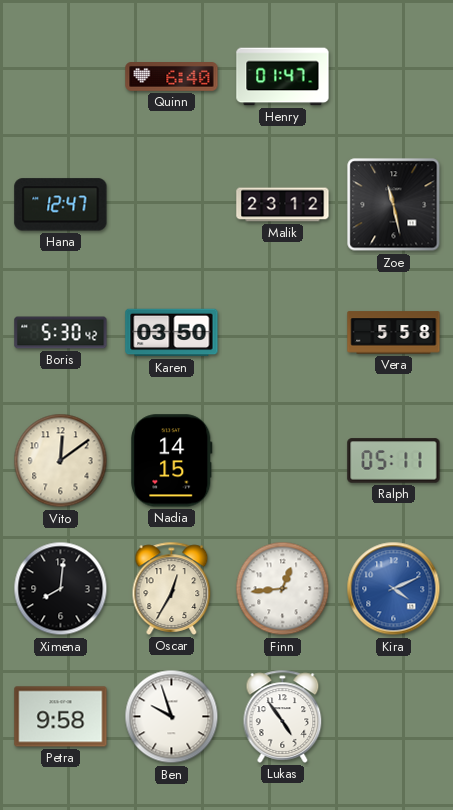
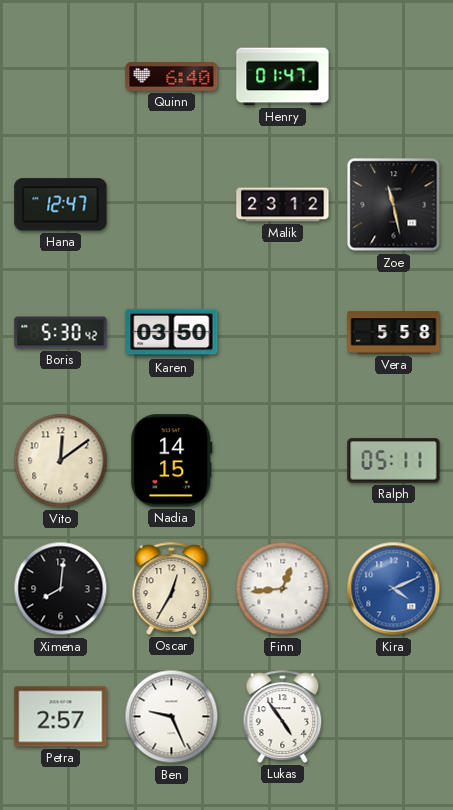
Petra: 9:58 -> 2:57
Ben: 9:57 -> 9:26
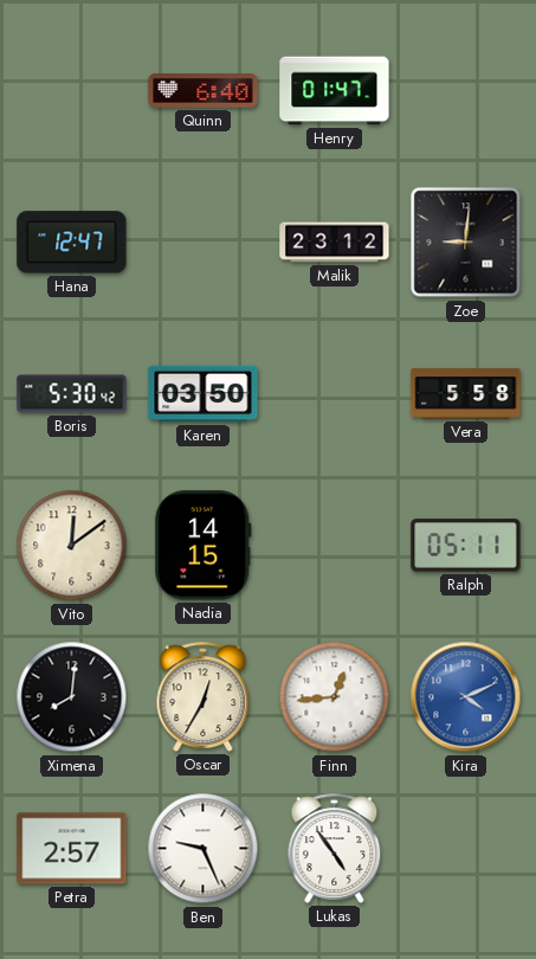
Zoe: 11:28 -> 9:01
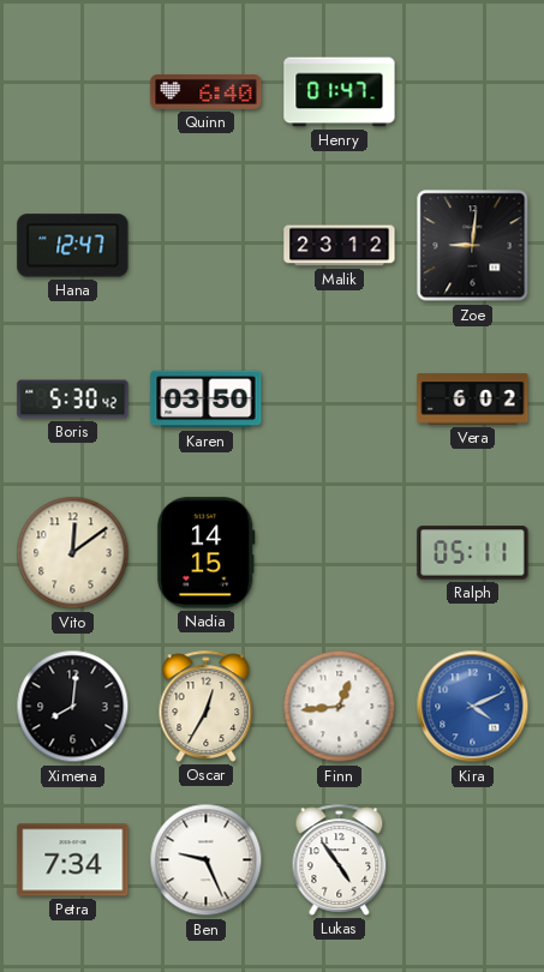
Vera: 5:58 -> 6:02
Petra: 2:57 -> 7:34
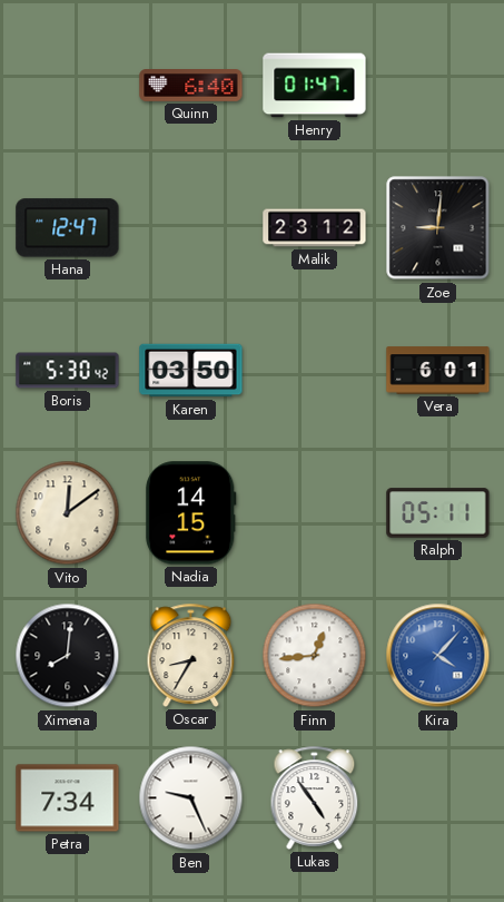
Vera: 6:02 -> 6:01
Oscar: 12:35 -> 8:35
Kira: 4:11 -> 4:07
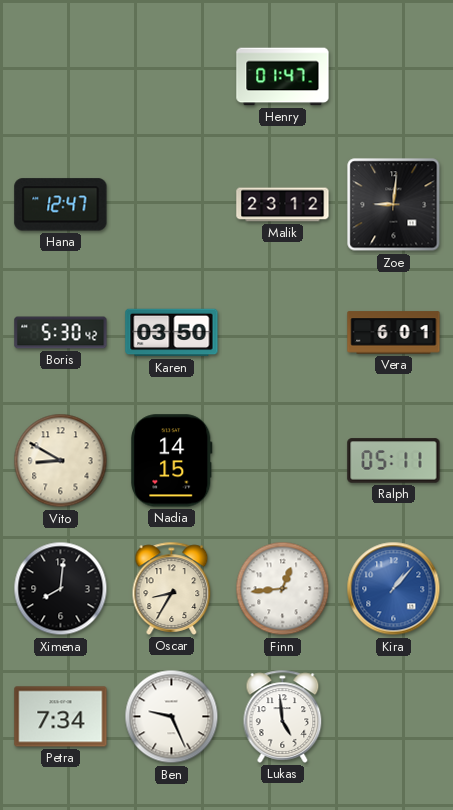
Quinn: 6:40 -> none
Vito: 12:09 -> 8:50
Kira: 4:07 -> 1:07
Lukas: 4:54 -> 4:59
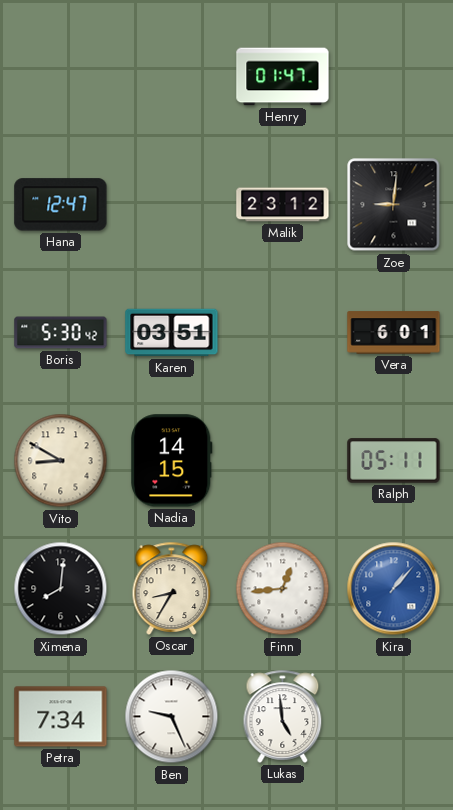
Karen: 03:50 -> 03:51
